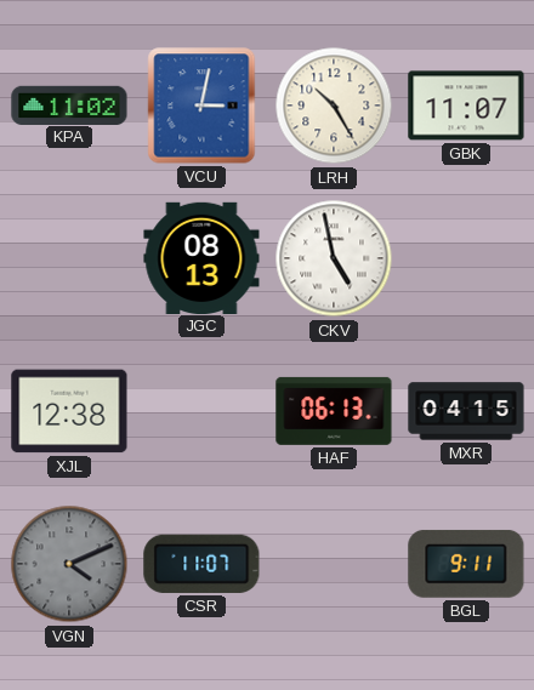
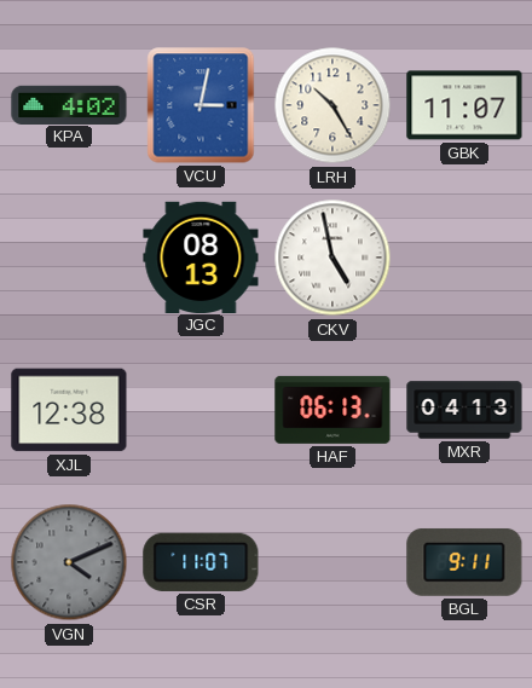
KPA: 11:02 -> 4:02
MXR: 04:15 -> 04:13
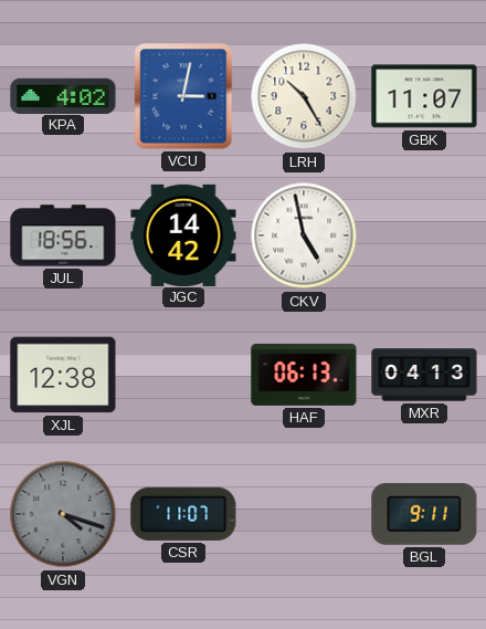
JUL: none -> 18:56
JGC: 08:13 -> 14:42
VGN: 4:11 -> 4:18
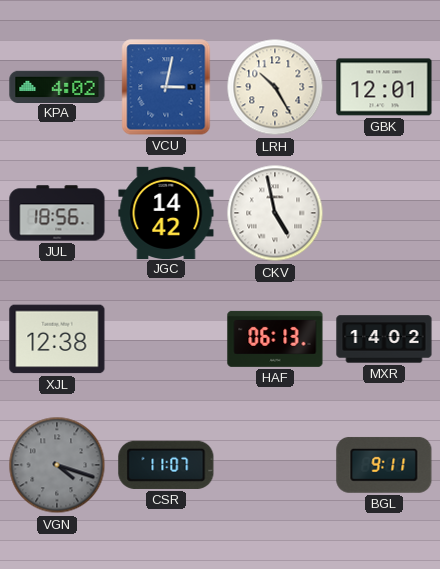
GBK: 11:07 -> 12:01
MXR: 04:13 -> 14:02
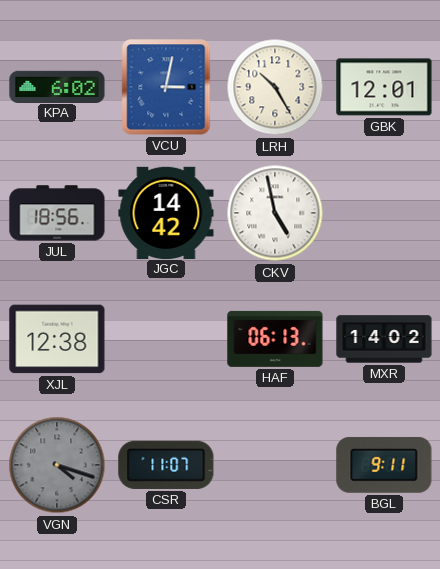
KPA: 4:02 -> 6:02
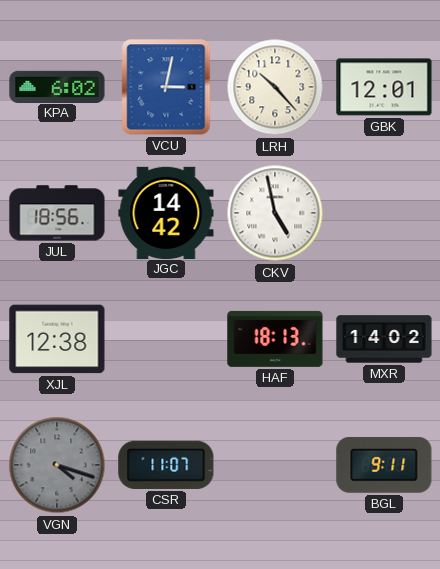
LRH: 10:25 -> 10:23
HAF: 06:13 -> 18:13
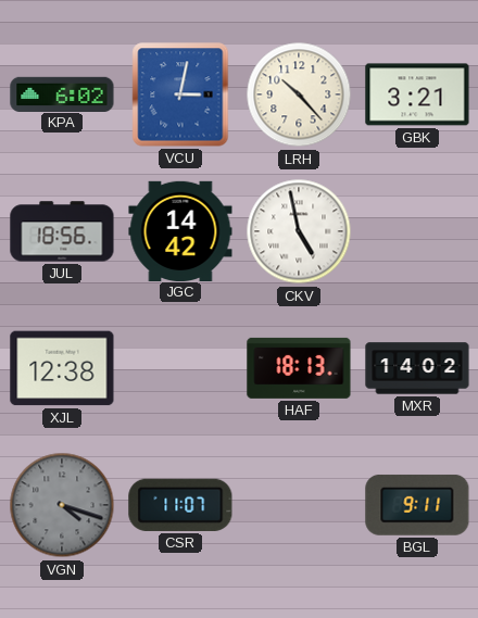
GBK: 12:01 -> 3:21
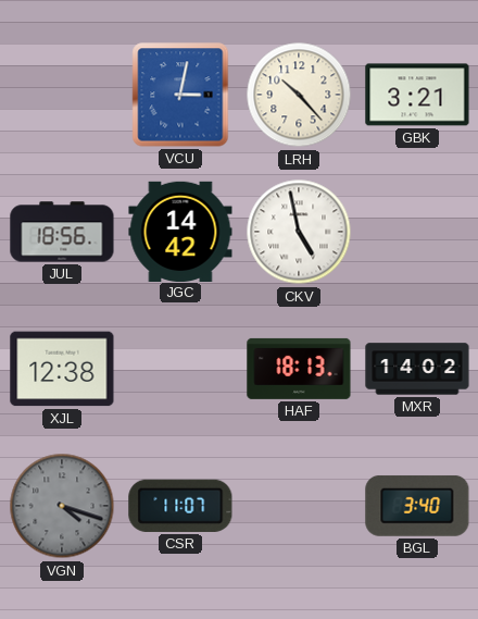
KPA: 6:02 -> none
BGL: 9:11 -> 3:40
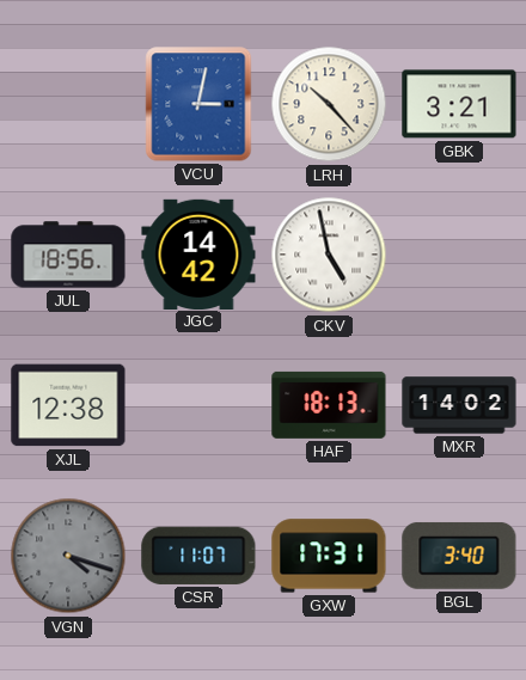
GXW: none -> 17:31
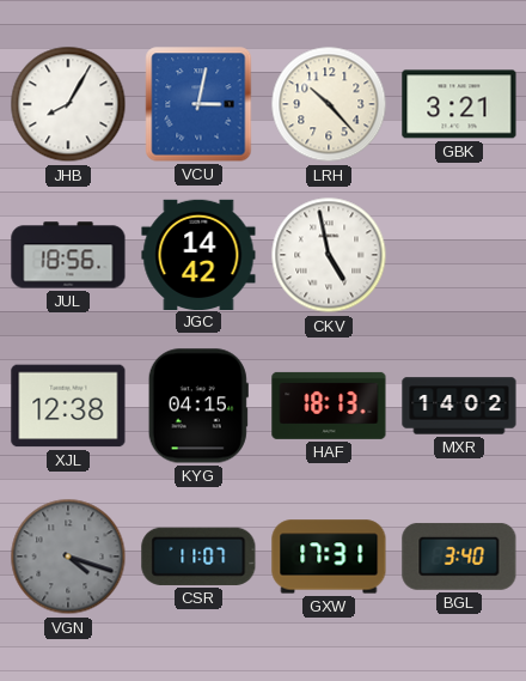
JHB: none -> 8:05
KYG: none -> 04:15
